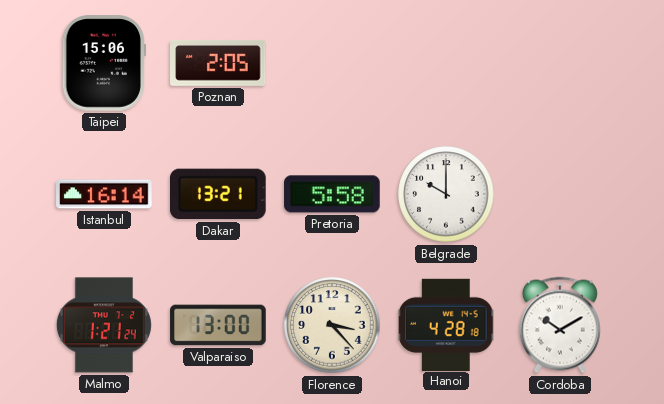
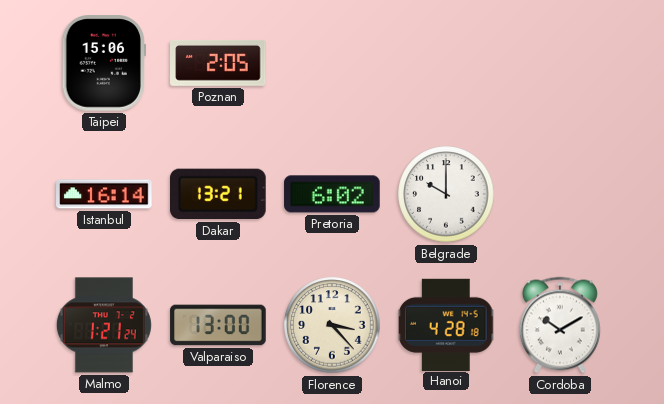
Pretoria: 5:58 -> 6:02
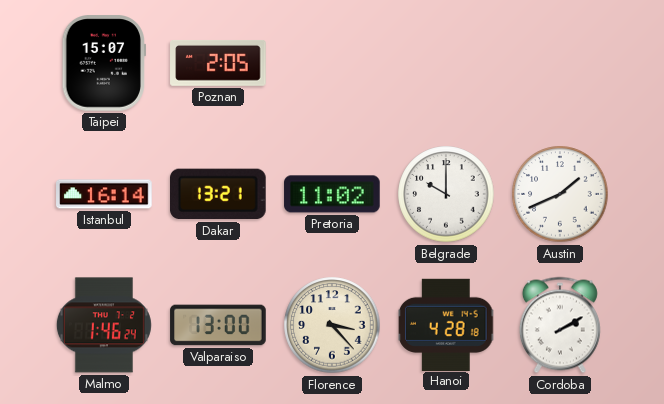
Taipei: 15:06 -> 15:07
Pretoria: 6:02 -> 11:02
Austin: none -> 1:41
Malmo: 1:21 -> 1:46
Cordoba: 10:10 -> 2:10
